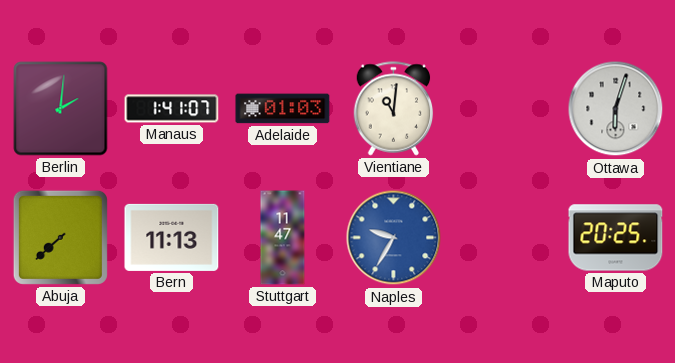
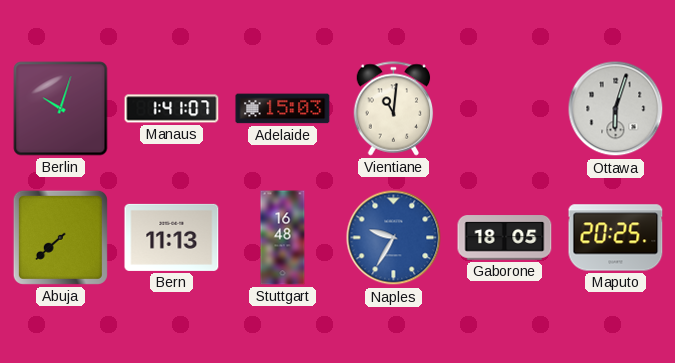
Berlin: 2:01 -> 10:03
Adelaide: 01:03 -> 15:03
Stuttgart: 11:47 -> 16:48
Gaborone: none -> 18:05
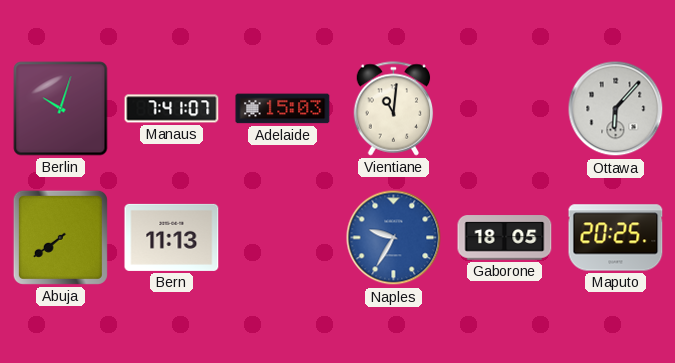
Manaus: 1:41 -> 7:41
Ottawa: 6:03 -> 6:07
Abuja: 7:38 -> 7:39
Stuttgart: 16:48 -> none
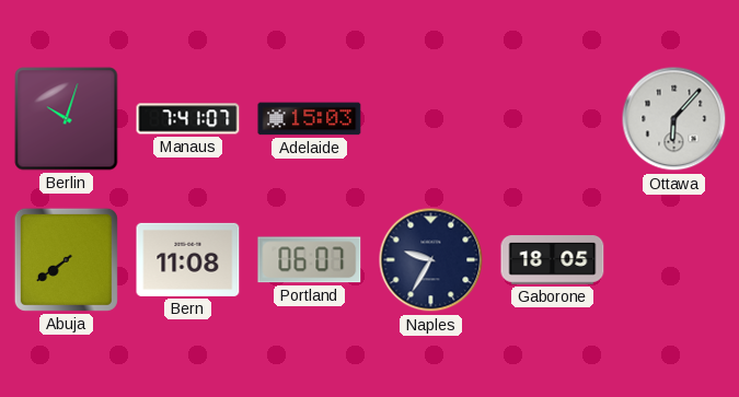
Vientiane: 11:01 -> none
Bern: 11:13 -> 11:08
Portland: none -> 06:07
Naples dial: blue -> navy
Maputo: 20:25 -> none
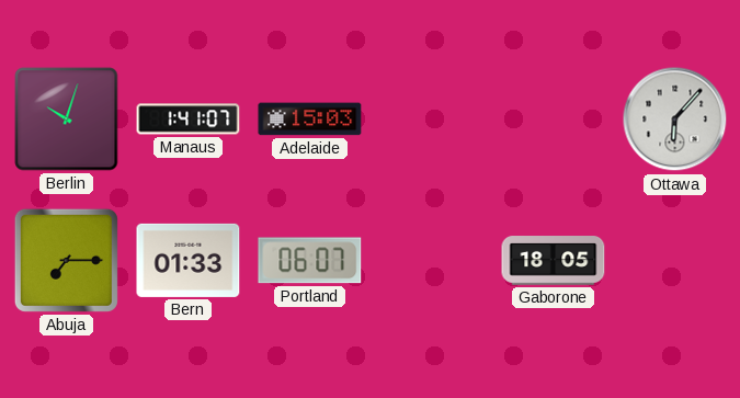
Manaus: 7:41 -> 1:41
Abuja: 7:39 -> 7:15
Bern: 11:08 -> 01:33
Naples: 9:35 -> none
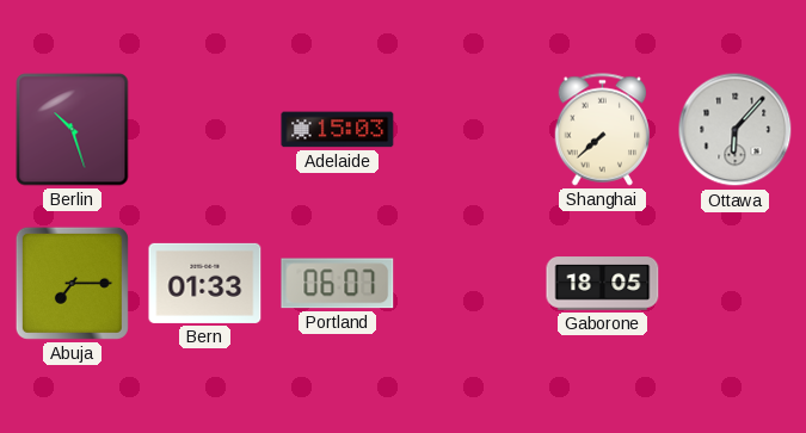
Berlin: 10:03 -> 10:27
Manaus: 1:41 -> none
Shanghai: none -> 7:38
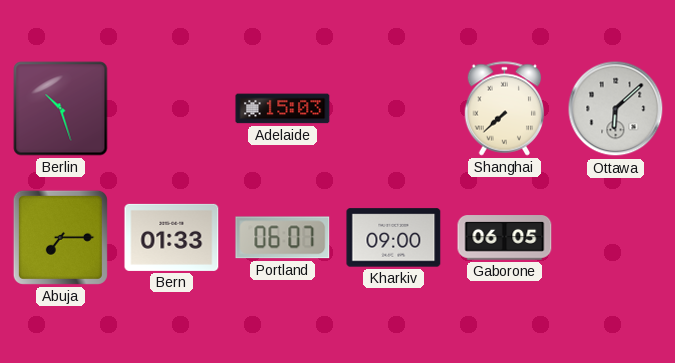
Ottawa: 6:07 -> 6:08
Kharkiv: none -> 09:00
Gaborone: 18:05 -> 06:05
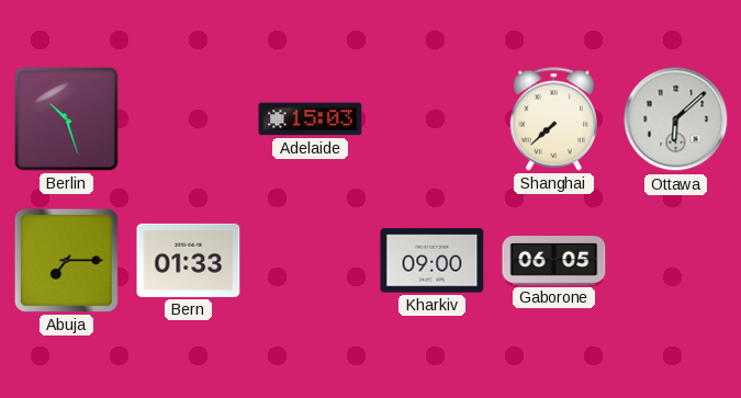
Portland: 06:07 -> none
